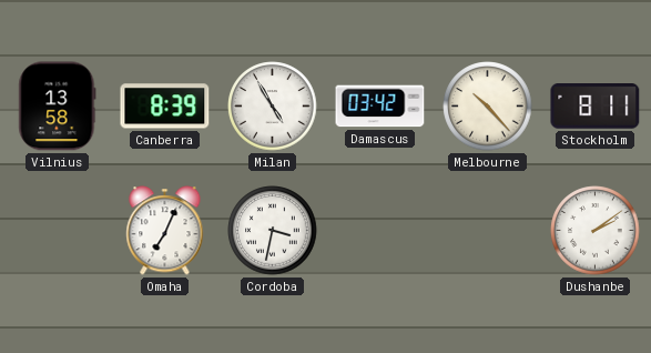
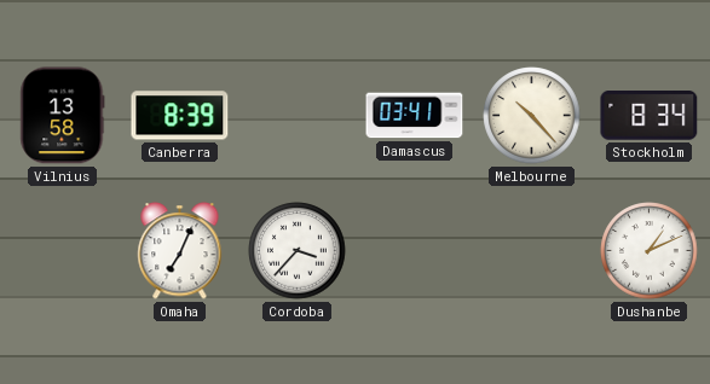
Milan: 4:55 -> none
Damascus: 03:42 -> 03:41
Stockholm: 8:11 -> 8:34
Cordoba: 3:32 -> 3:37
Dushanbe: 2:09 -> 1:11
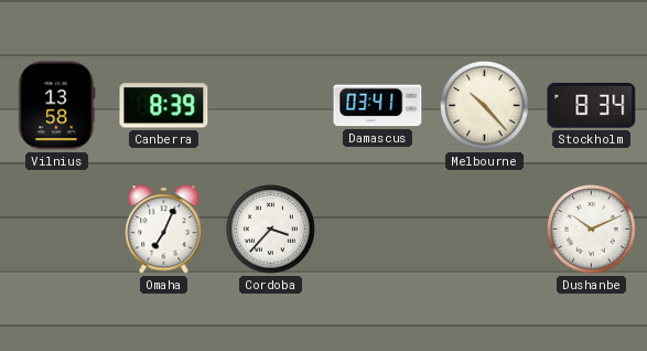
Dushanbe: 1:11 -> 10:11
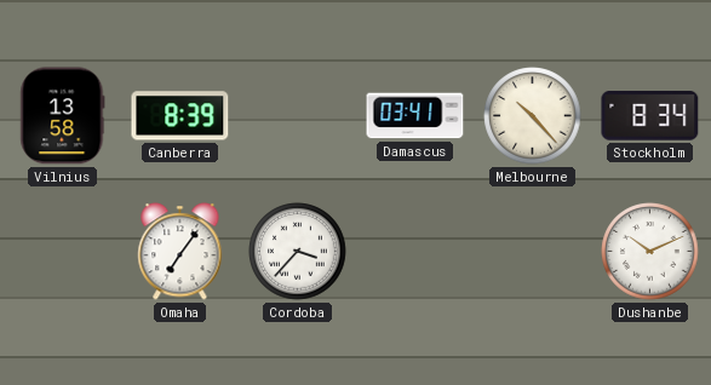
Omaha: 7:04 -> 7:06
